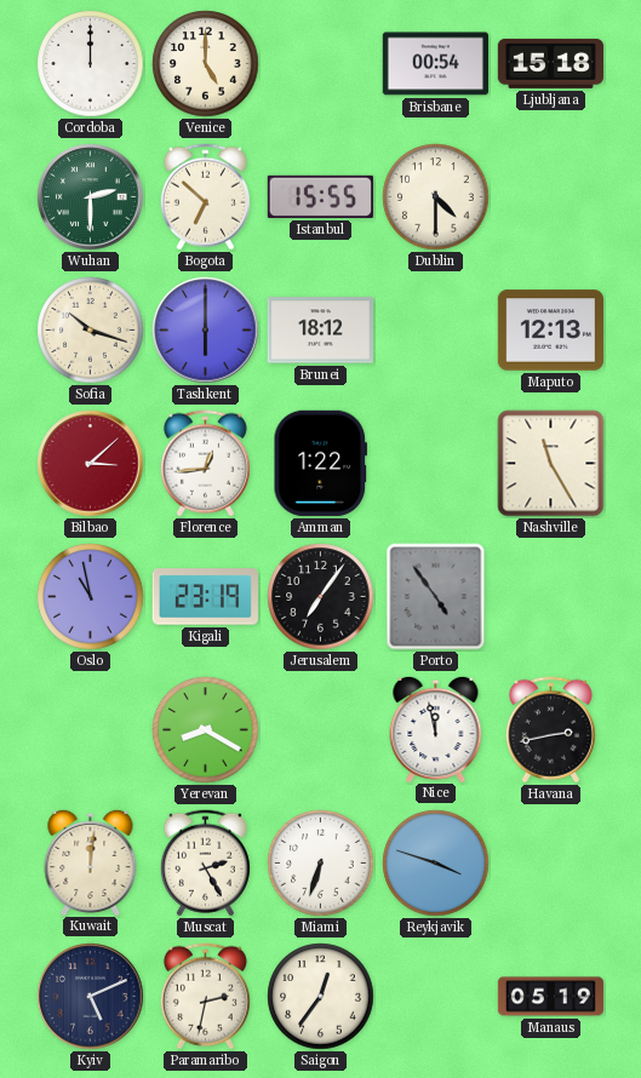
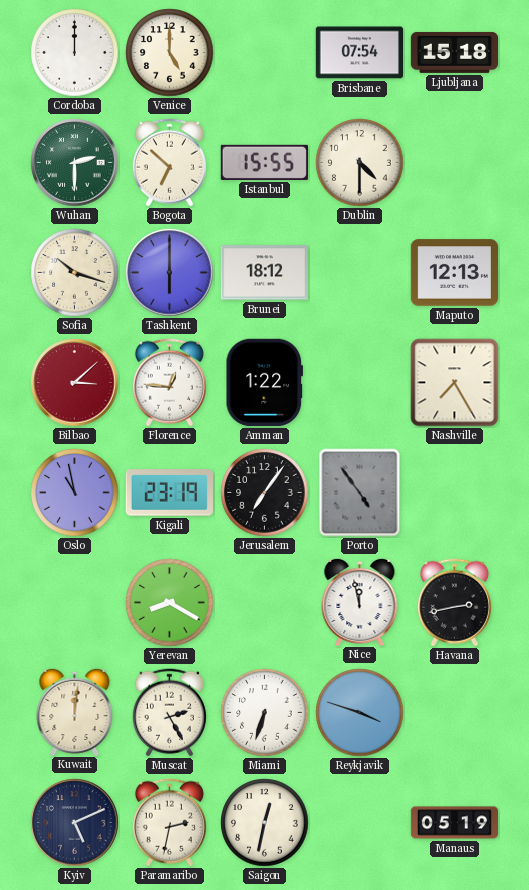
Brisbane: 00:54 -> 07:54
Florence: 12:44 -> 12:46
Nashville: 11:25 -> 7:25
Saigon: 12:36 -> 12:32
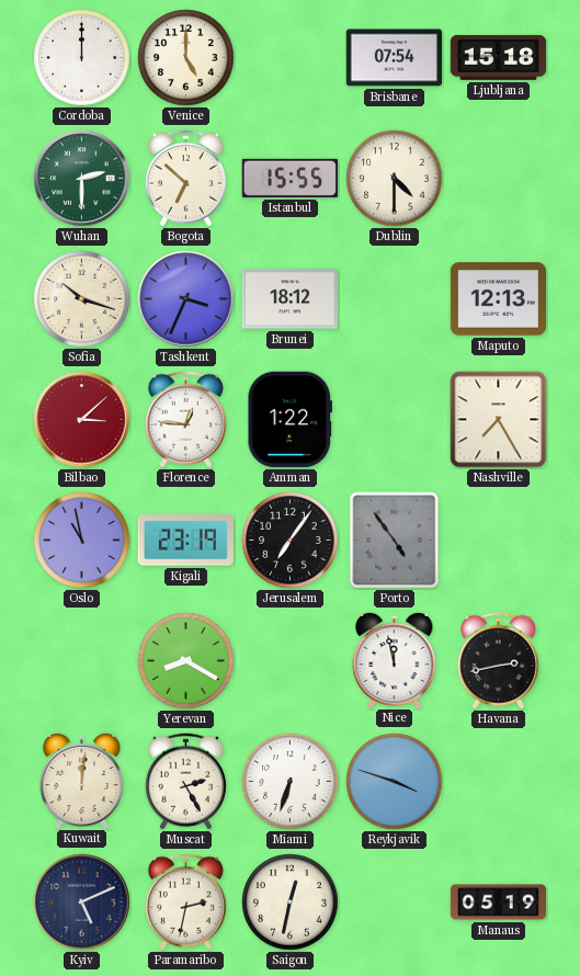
Tashkent: 6:00 -> 3:34
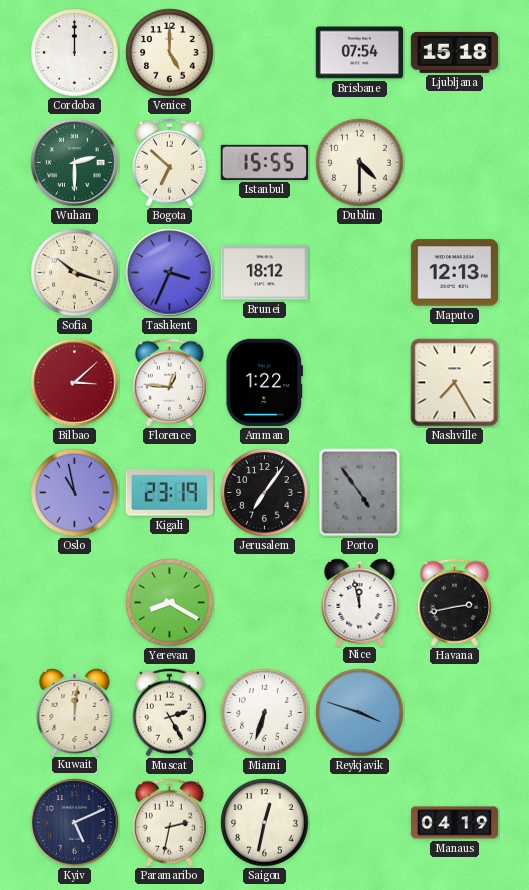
Manaus: 05:19 -> 04:19
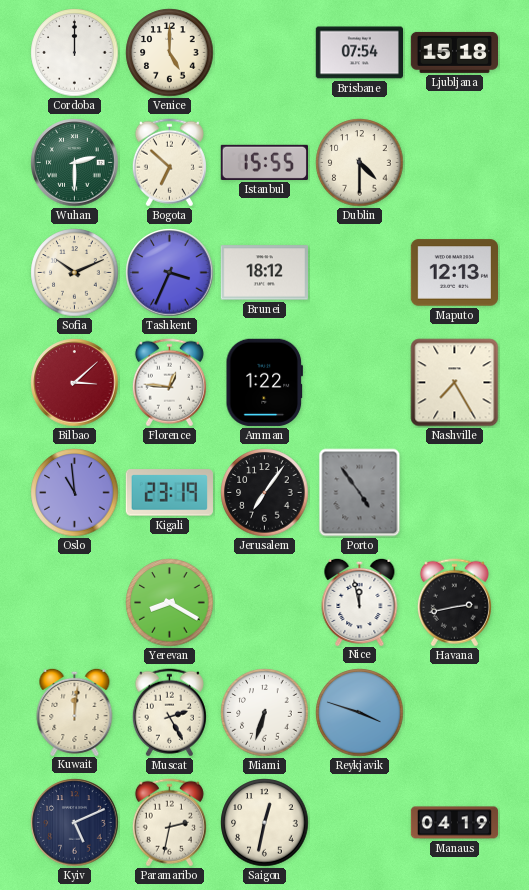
Sofia: 10:18 -> 10:11
Oslo: 10:58 -> 10:59
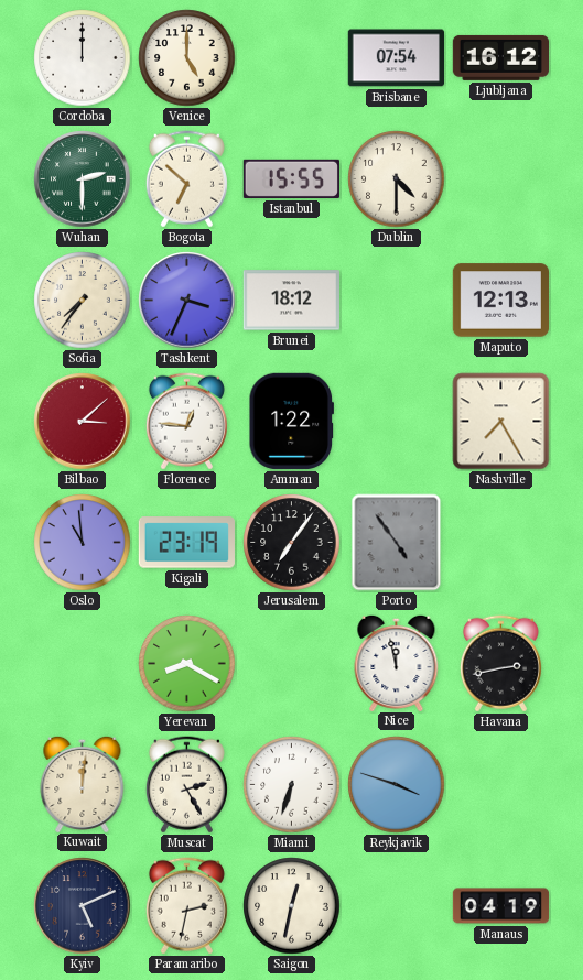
Ljubljana: 15:18 -> 16:12
Sofia: 10:11 -> 7:36
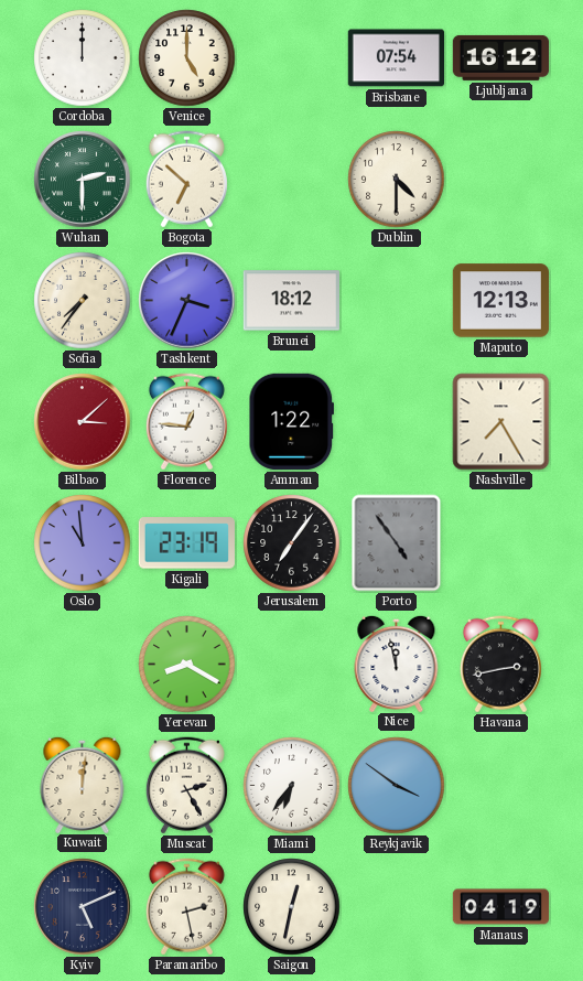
Istanbul: 15:55 -> none
Miami: 6:33 -> 6:36
Reykjavik: 3:48 -> 3:51
Paramaribo: 2:32 -> 2:28
